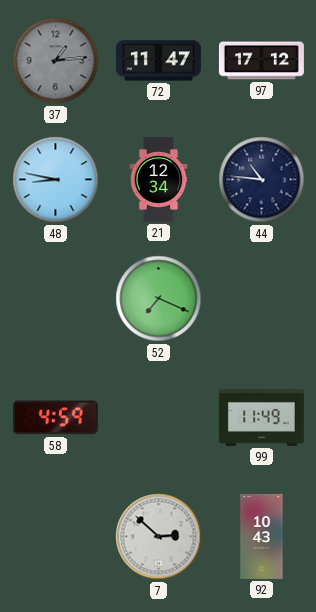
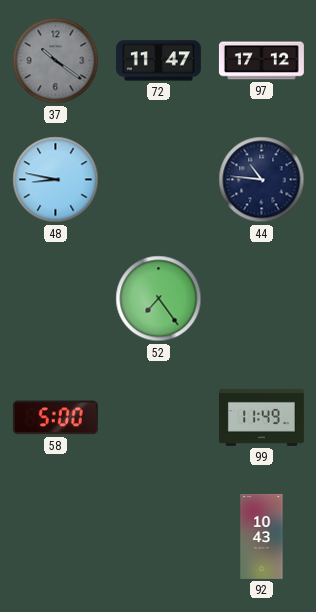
37: 1:14 -> 10:21
21: 12:34 -> none
52: 7:19 -> 7:24
58: 4:59 -> 5:00
7: 2:52 -> none
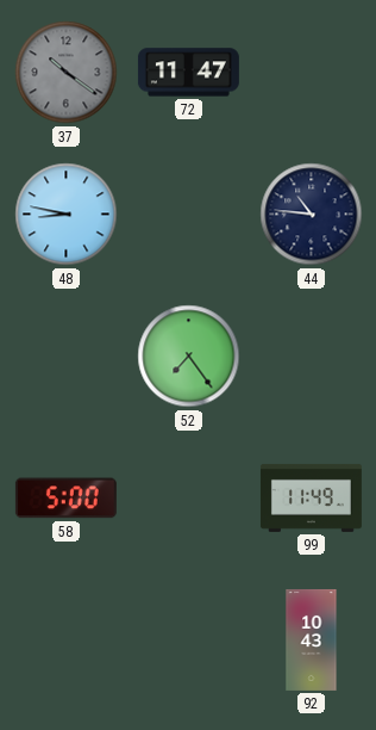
97: 17:12 -> none
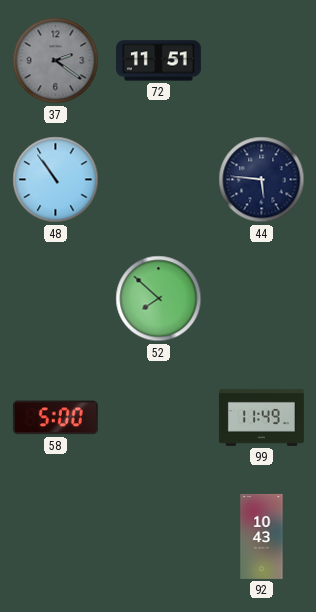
37: 10:21 -> 2:21
72: 11:47 -> 11:51
48: 8:47 -> 10:54
44: 10:46 -> 5:46
52: 7:24 -> 7:52
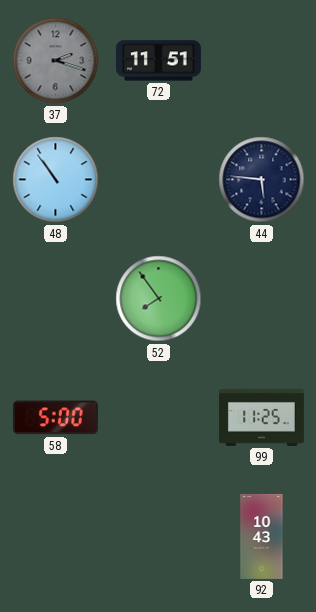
37: 2:21 -> 2:18
52: 7:52 -> 7:54
99: 11:49 -> 11:25
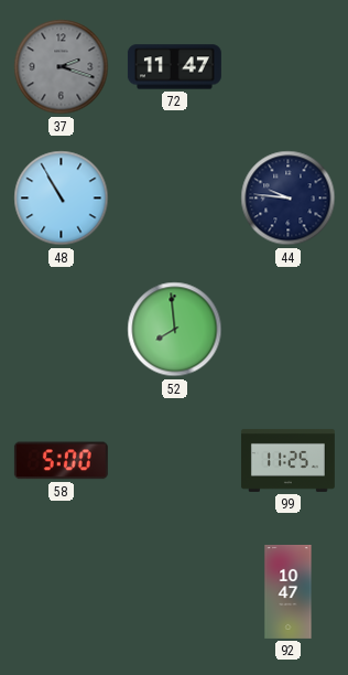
72: 11:51 -> 11:47
48: 10:54 -> 10:55
44: 5:46 -> 9:46
52: 7:54 -> 7:59
92: 10:43 -> 10:47
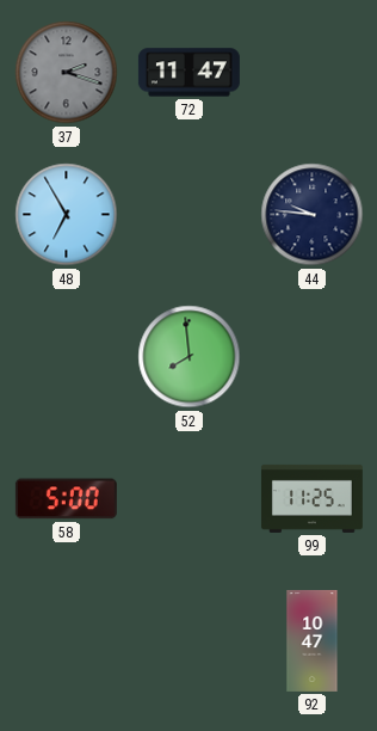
48: 10:55 -> 6:55
